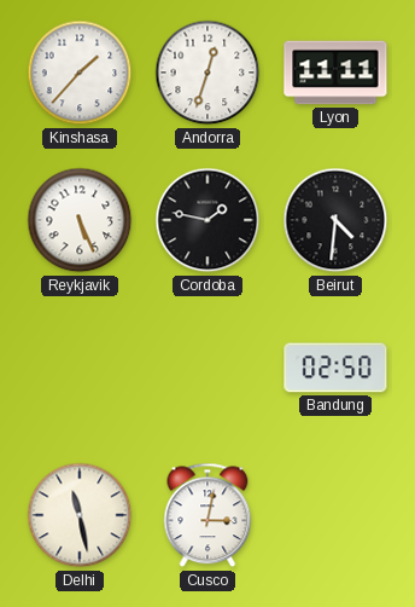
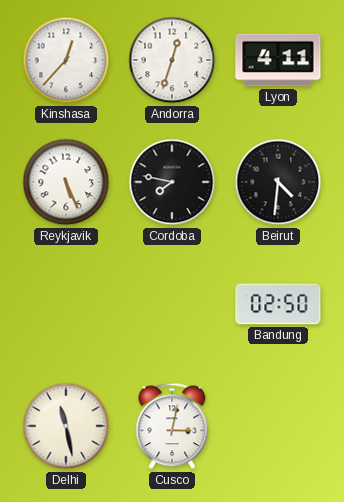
Kinshasa: 1:37 -> 12:37
Lyon: 11:11 -> 4:11
Cordoba: 1:47 -> 7:47
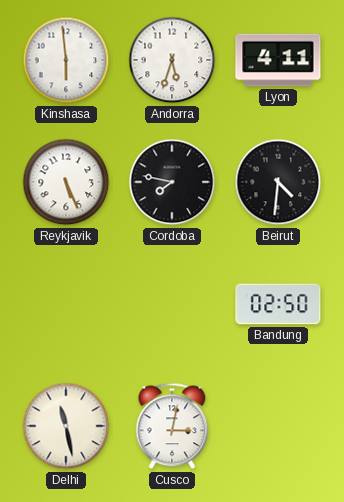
Kinshasa: 12:37 -> 5:59
Andorra: 12:33 -> 5:33
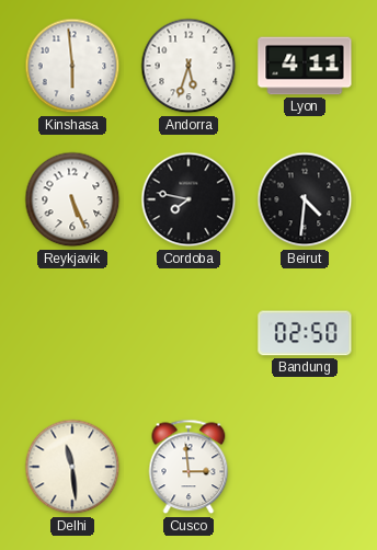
Delhi: 11:28 -> 11:29
Cusco: 3:02 -> 2:59
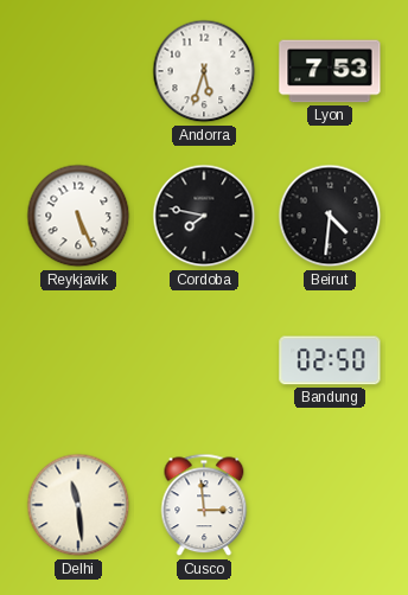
Kinshasa: 5:59 -> none
Lyon: 4:11 -> 7:53
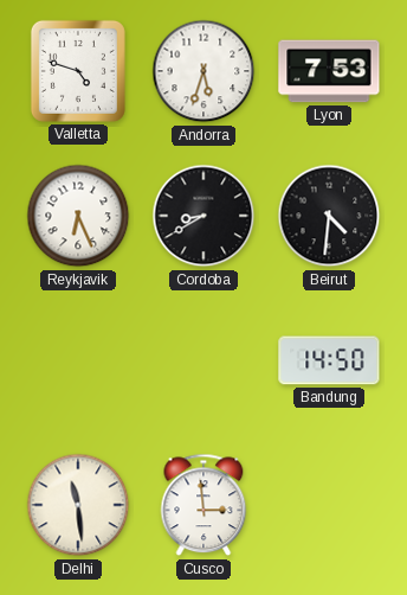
Valletta: none -> 4:48
Reykjavik: 5:26 -> 6:26
Cordoba: 7:47 -> 8:40
Bandung: 02:50 -> 14:50
